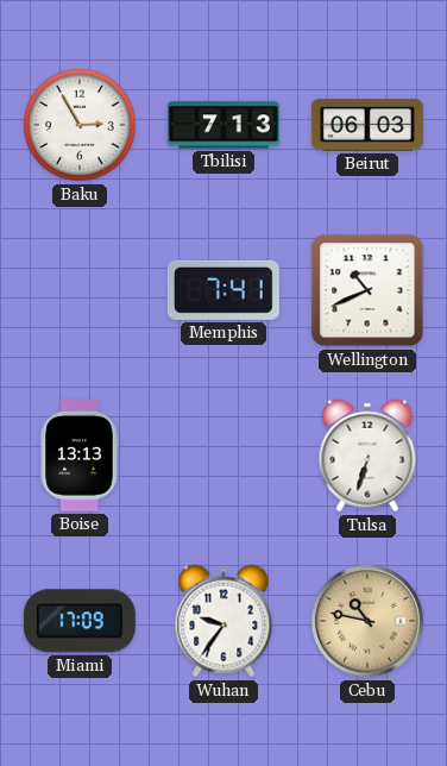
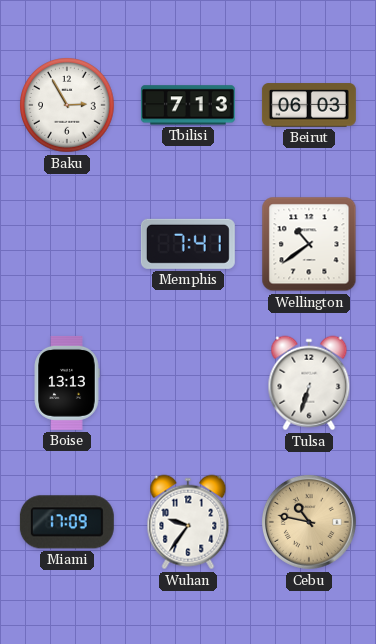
Wellington: 10:41 -> 10:39
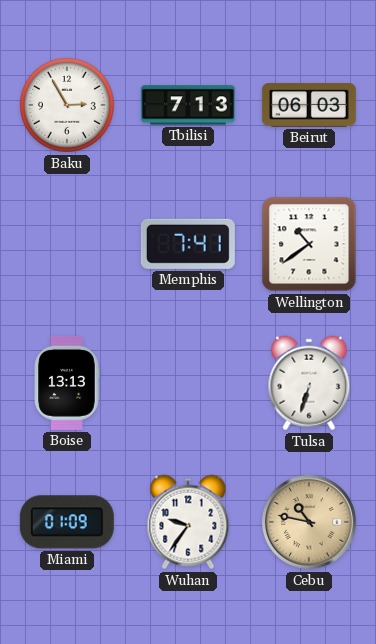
Miami: 17:09 -> 01:09
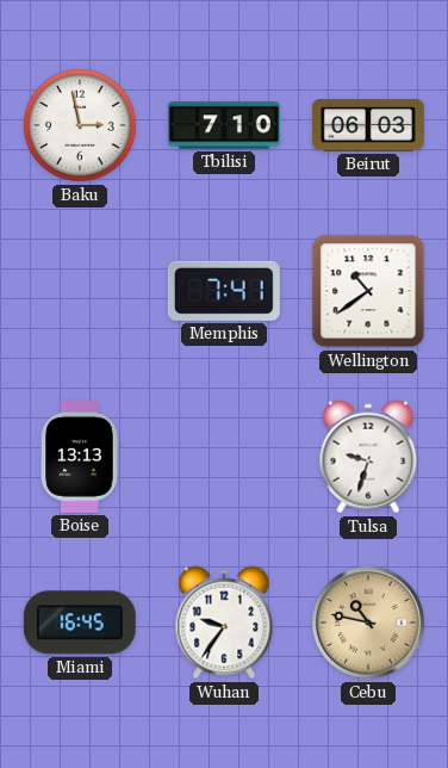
Baku: 2:55 -> 2:58
Tbilisi: 7:13 -> 7:10
Tulsa: 6:33 -> 9:33
Miami: 01:09 -> 16:45
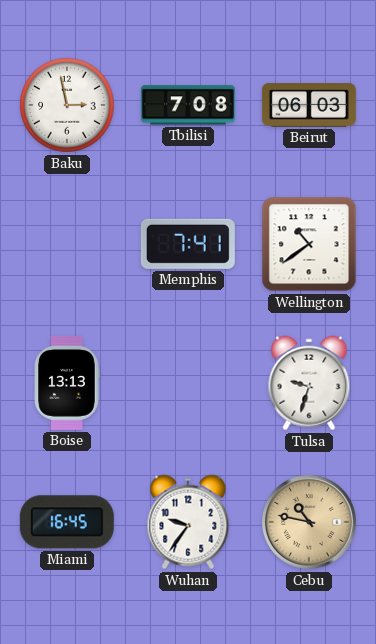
Tbilisi: 7:10 -> 7:08
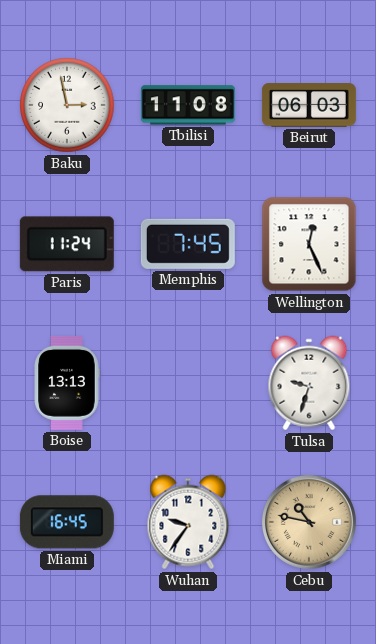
Tbilisi: 7:08 -> 11:08
Paris: none -> 11:24
Memphis: 7:41 -> 7:45
Wellington: 10:39 -> 12:26
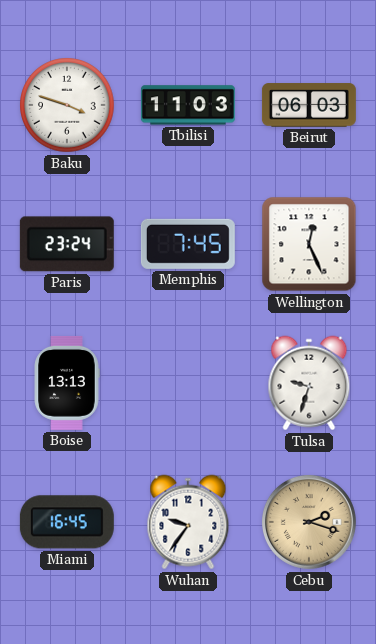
Baku: 2:58 -> 3:48
Tbilisi: 11:08 -> 11:03
Paris: 11:24 -> 23:24
Cebu: 10:47 -> 2:18
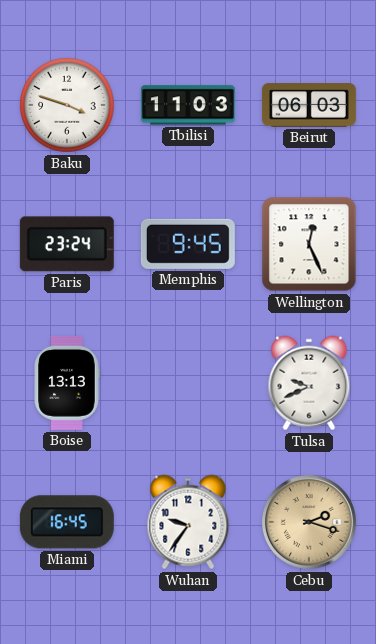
Memphis: 7:45 -> 9:45
Tulsa: 9:33 -> 9:41
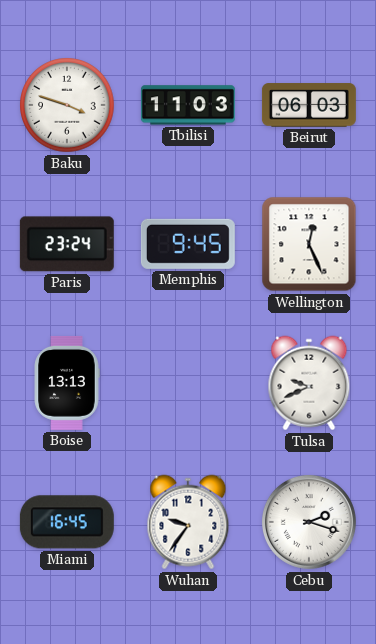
Cebu dial: champagne -> white
